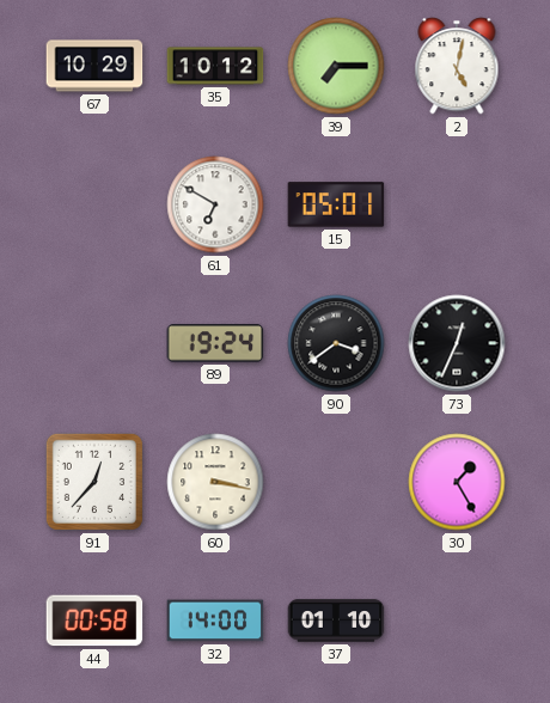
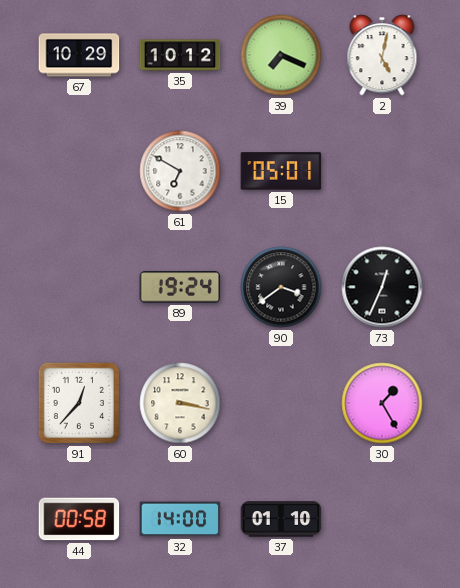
39: 7:15 -> 7:19
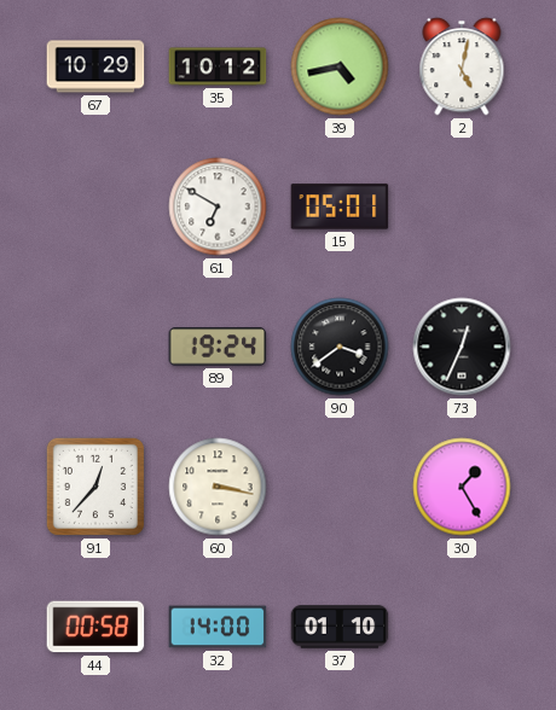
39: 7:19 -> 4:43
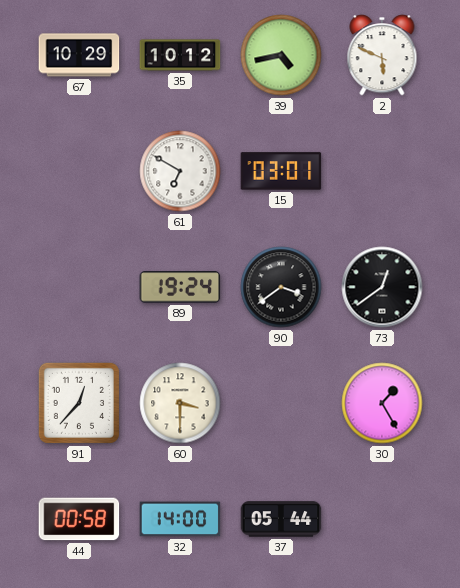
2: 5:02 -> 5:49
15: 05:01 -> 03:01
73: 12:34 -> 12:39
60: 3:17 -> 3:30
37: 01:10 -> 05:44
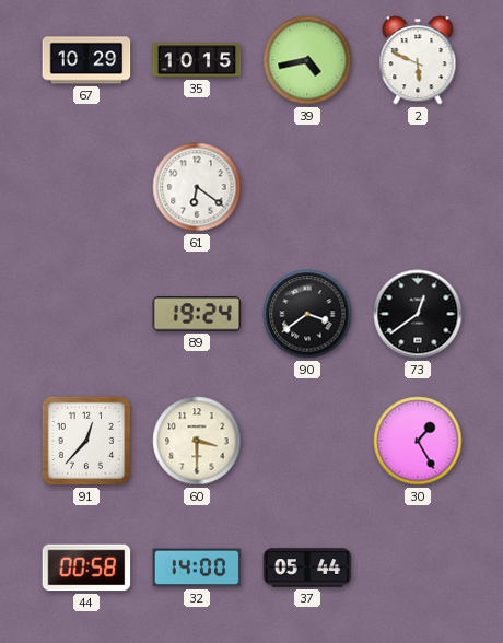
35: 10:12 -> 10:15
61: 6:50 -> 6:21
15: 03:01 -> none
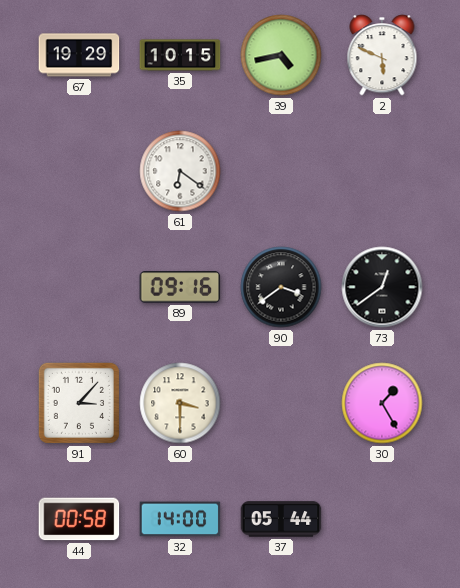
67: 10:29 -> 19:29
89: 19:24 -> 09:16
91: 12:37 -> 3:07
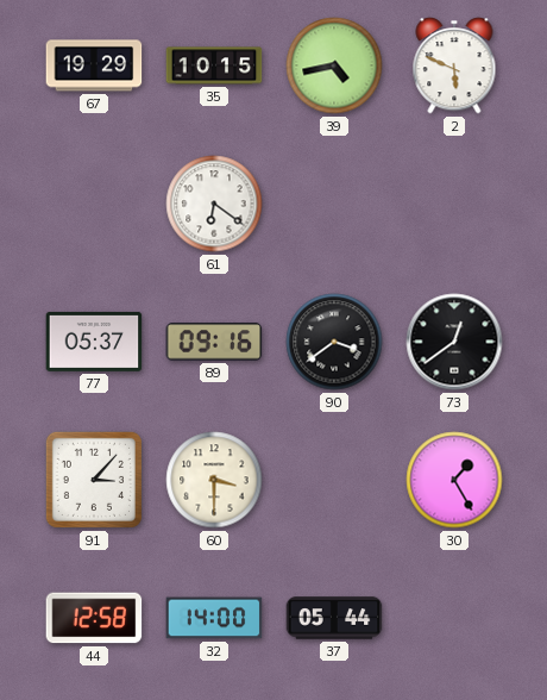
77: none -> 05:37
44: 00:58 -> 12:58
